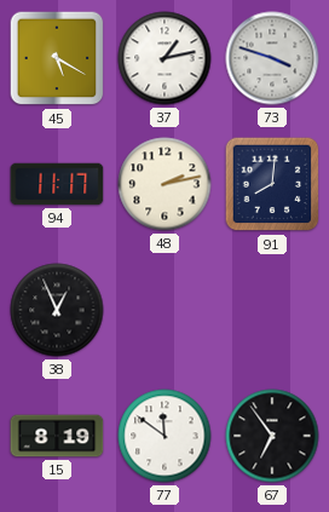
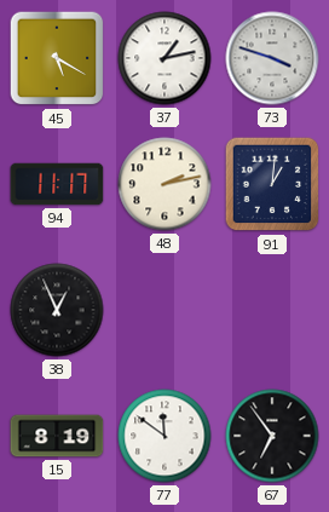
91: 8:01 -> 1:01
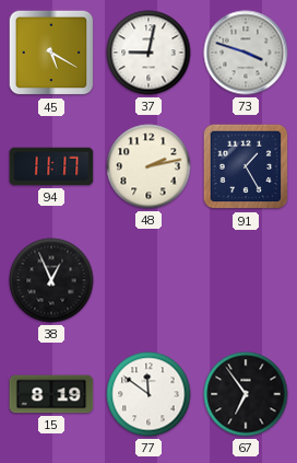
37: 1:13 -> 9:02
91: 1:01 -> 1:25
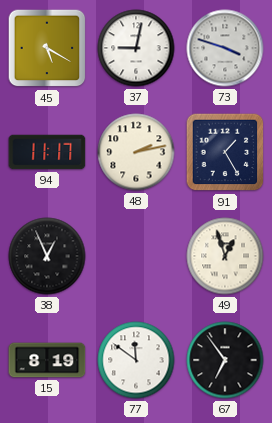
49: none -> 12:57
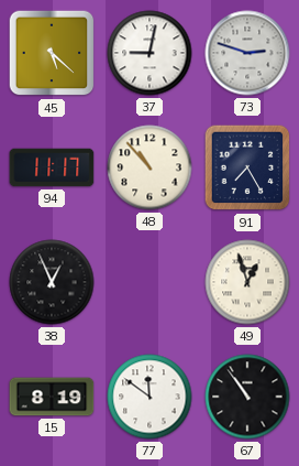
45: 5:20 -> 5:22
73: 3:48 -> 2:48
48: 2:13 -> 10:53
91: 1:25 -> 7:25
67: 6:54 -> 10:54
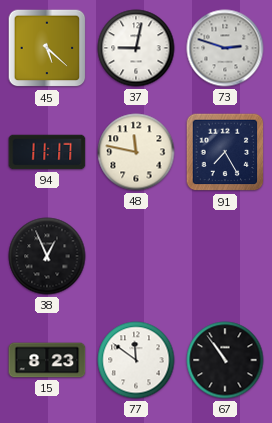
48: 10:53 -> 11:47
49: 12:57 -> none
15: 8:19 -> 8:23
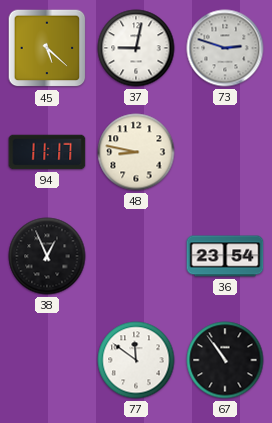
48: 11:47 -> 8:47
91: 7:25 -> none
36: none -> 23:54
15: 8:23 -> none
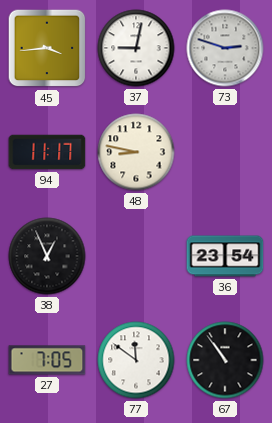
45: 5:22 -> 3:44
27: none -> 7:05
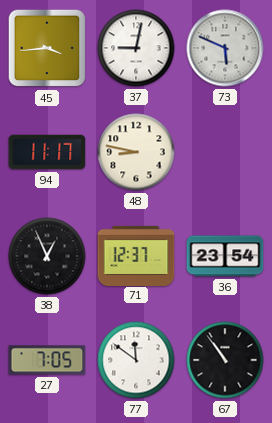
73: 2:48 -> 5:49
71: none -> 12:37
